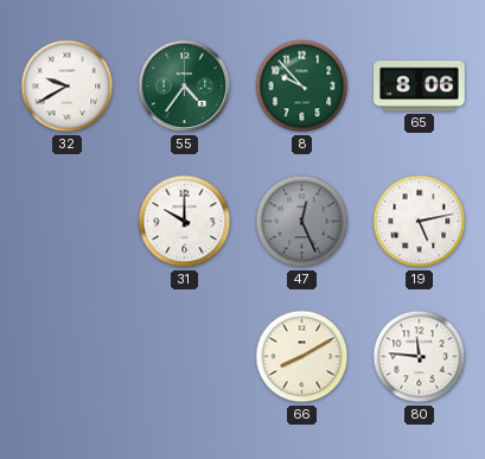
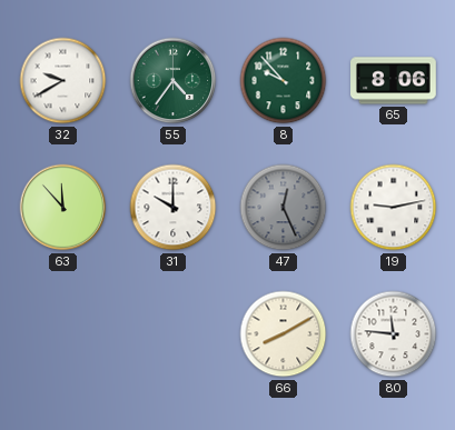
63: none -> 11:53
19: 5:13 -> 9:13
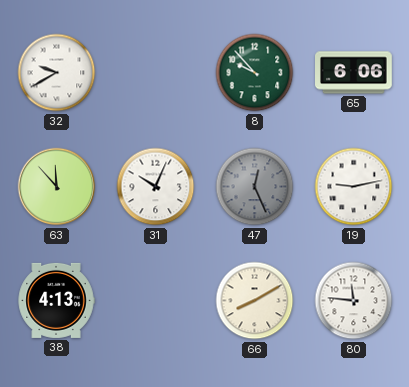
55: 4:36 -> none
65: 8:06 -> 6:06
31: 10:00 -> 10:04
38: none -> 4:13
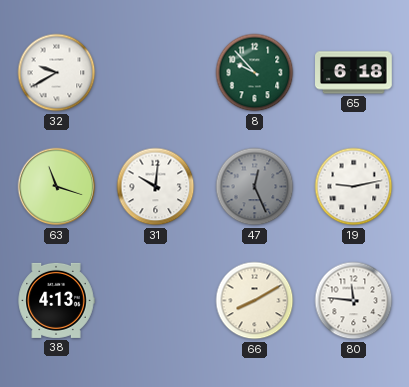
65: 6:06 -> 6:18
63: 11:53 -> 11:18
31: 10:04 -> 10:01
